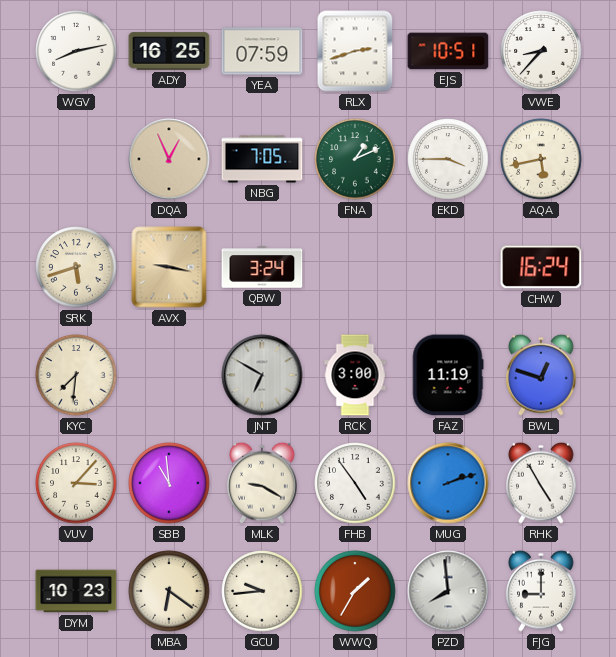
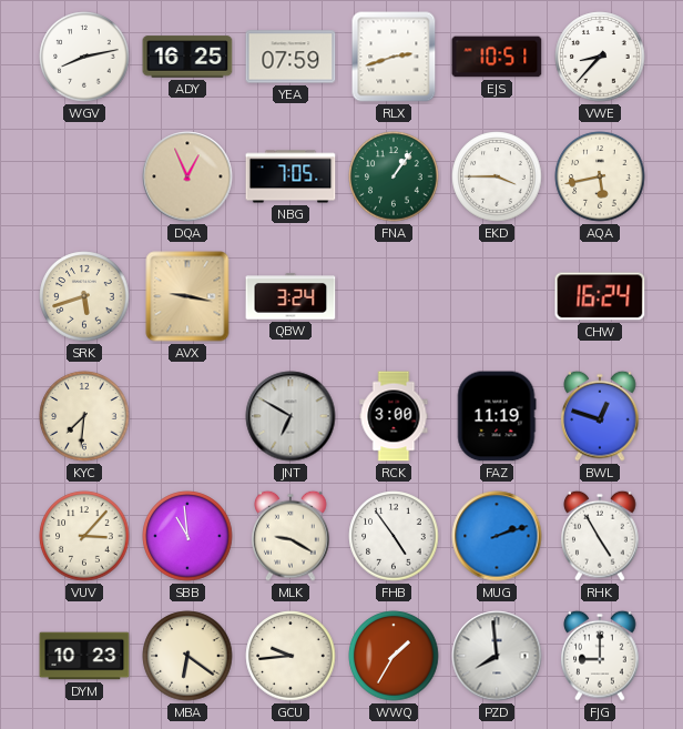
FNA: 1:11 -> 1:06
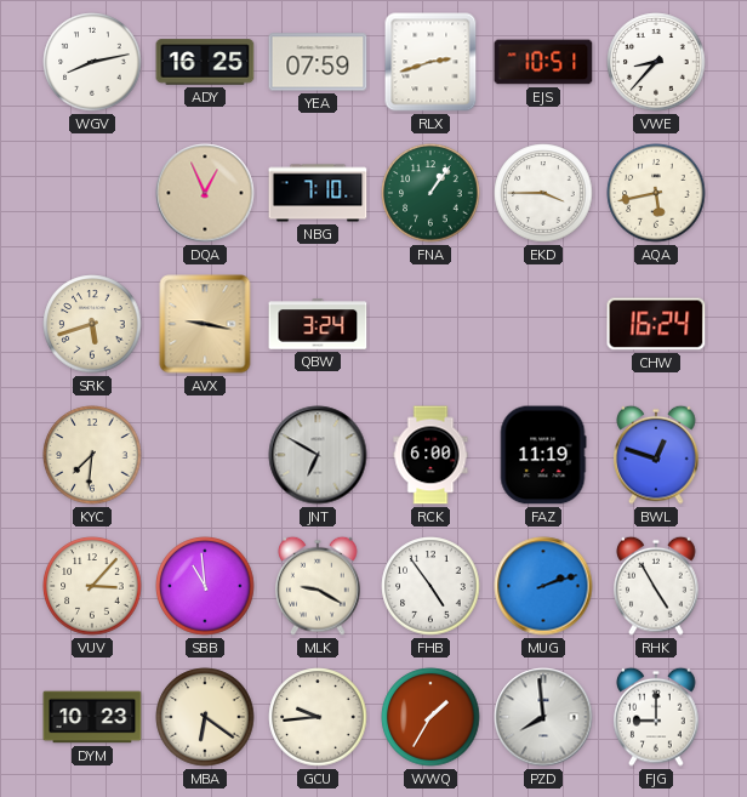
NBG: 7:05 -> 7:10
RCK: 3:00 -> 6:00
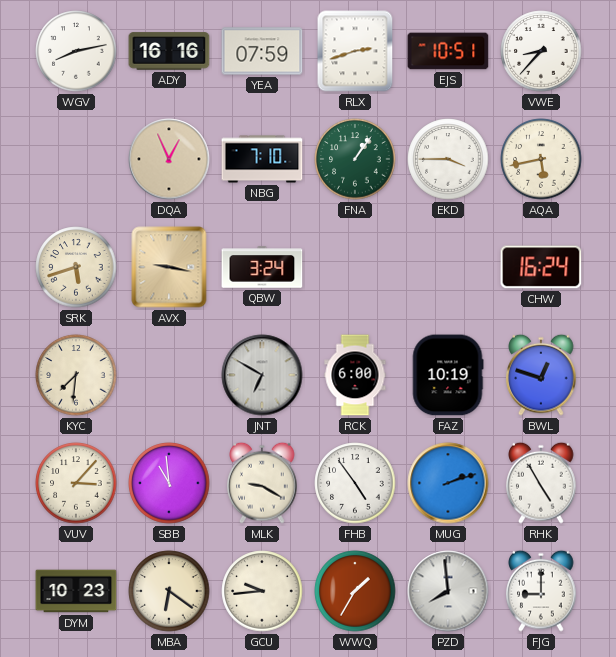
ADY: 16:25 -> 16:16
FAZ: 11:19 -> 10:19
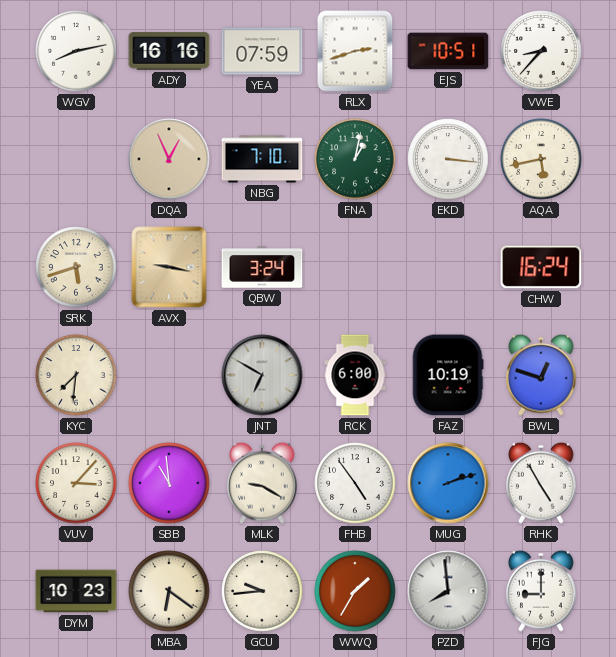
FNA: 1:06 -> 1:02
EKD: 3:45 -> 3:16
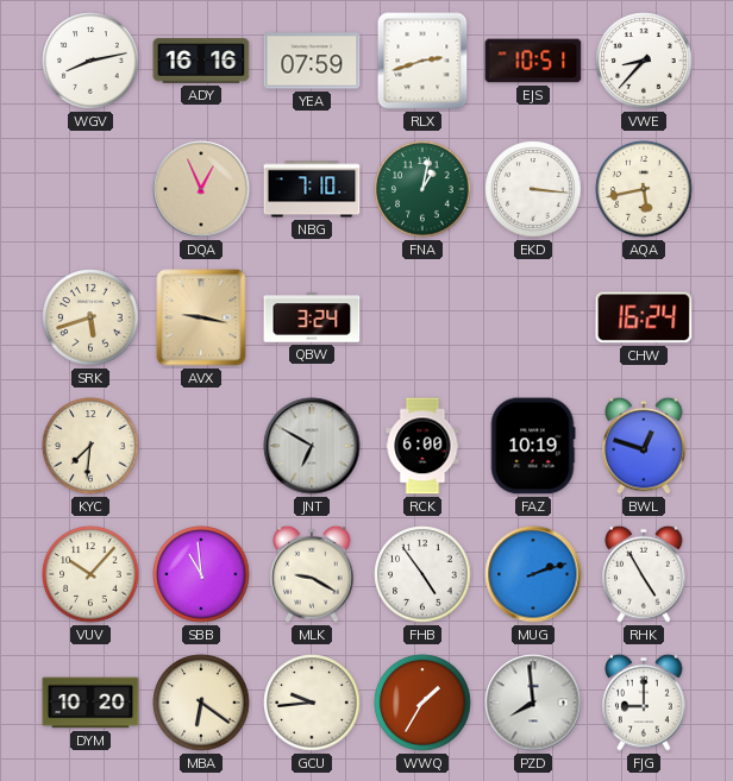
VUV: 3:07 -> 10:07
DYM: 10:23 -> 10:20
